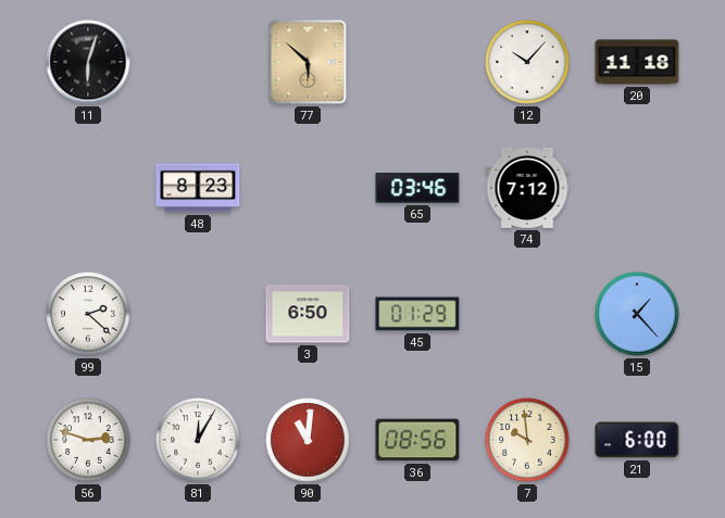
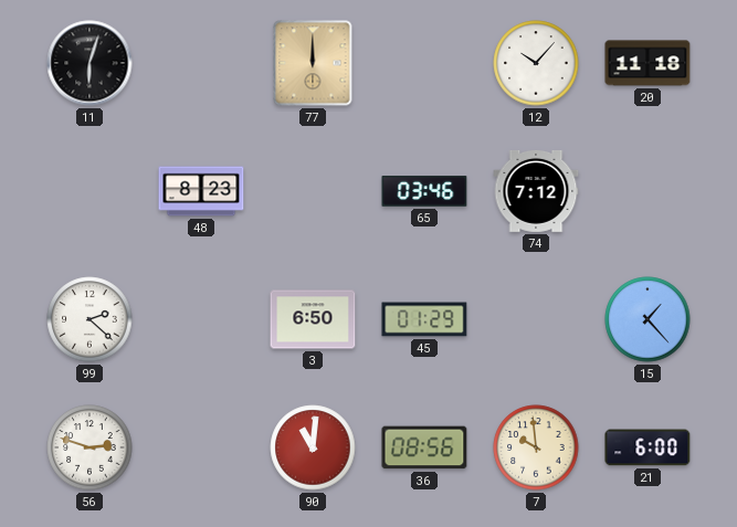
77: 5:52 -> 12:00
81: 12:05 -> none
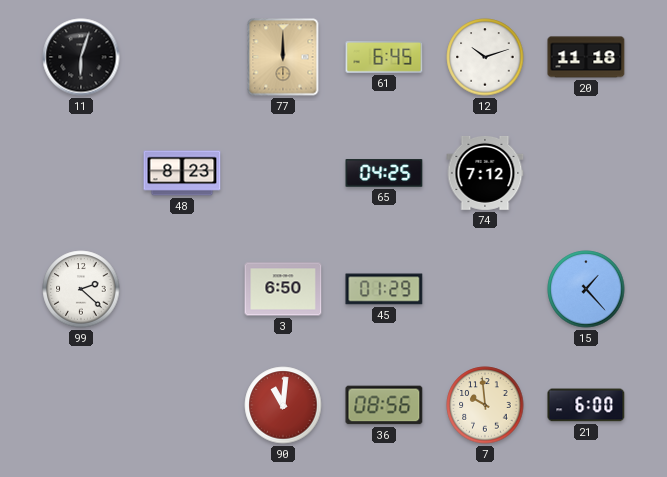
61: none -> 6:45
12: 10:07 -> 10:12
65: 03:46 -> 04:25
56: 2:48 -> none
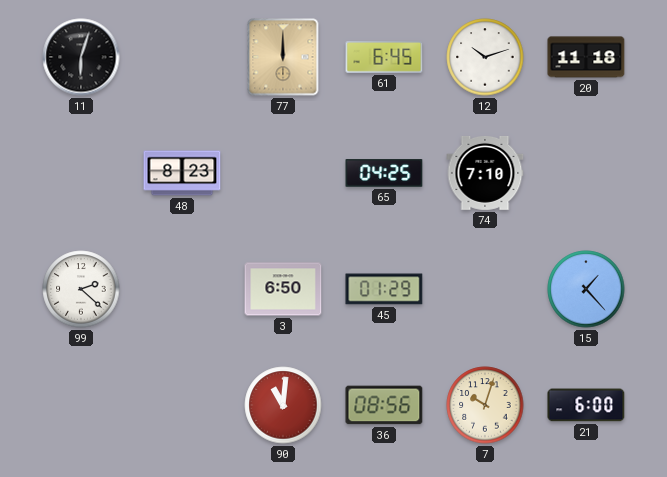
74: 7:12 -> 7:10
7: 9:59 -> 10:03
